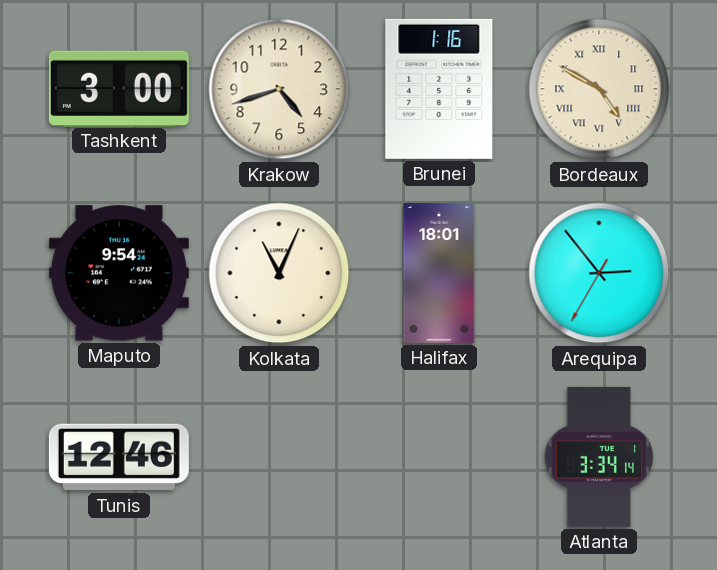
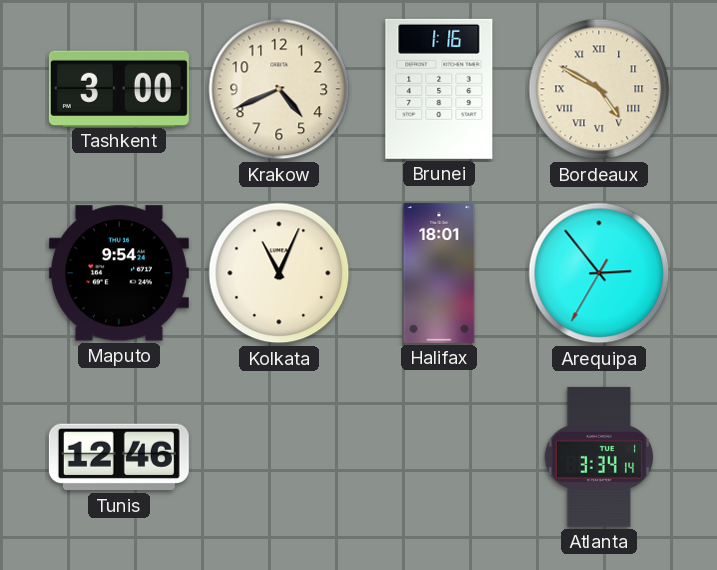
Krakow: 4:42 -> 4:41
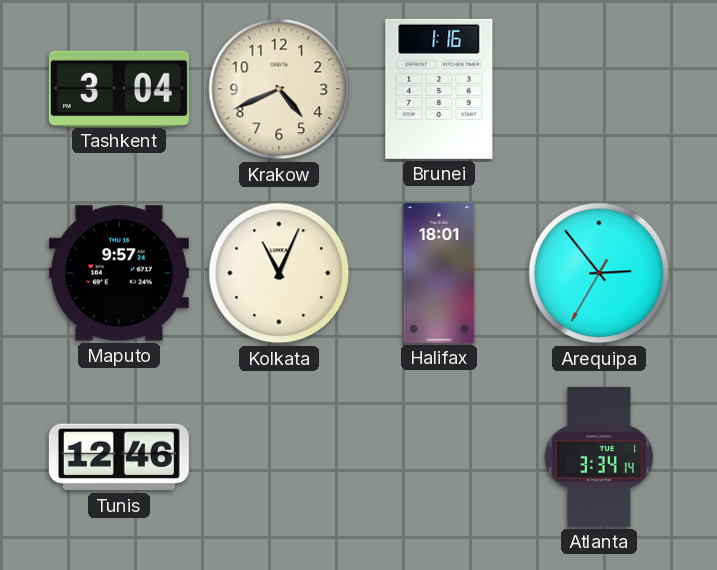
Tashkent: 3:00 -> 3:04
Bordeaux: 4:50 -> none
Maputo: 9:54 -> 9:57
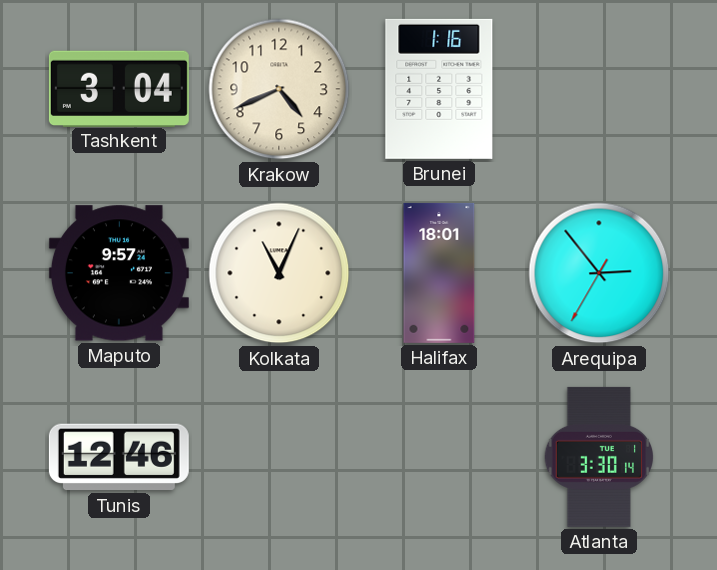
Atlanta: 3:34 -> 3:30
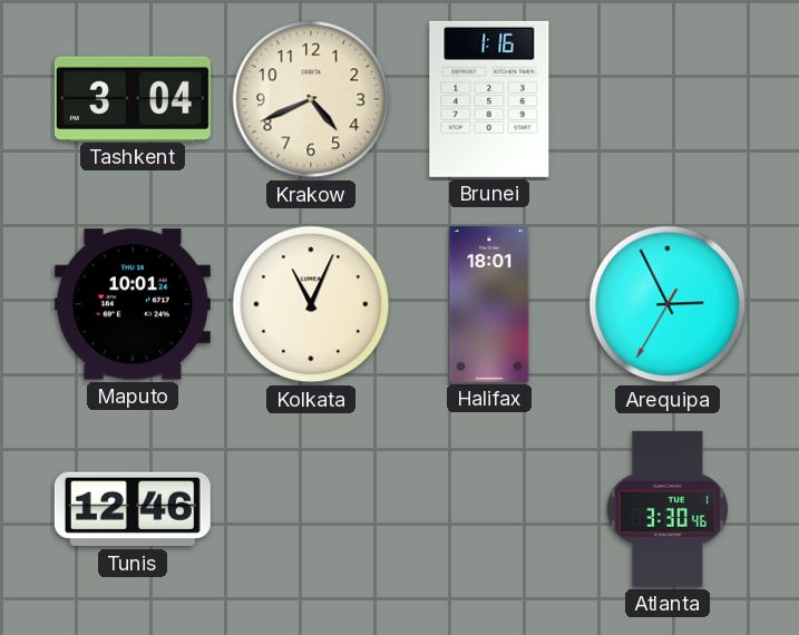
Maputo: 9:57 -> 10:01
Arequipa: 2:53 -> 2:55
Atlanta: 3:30:14 -> 3:30:46
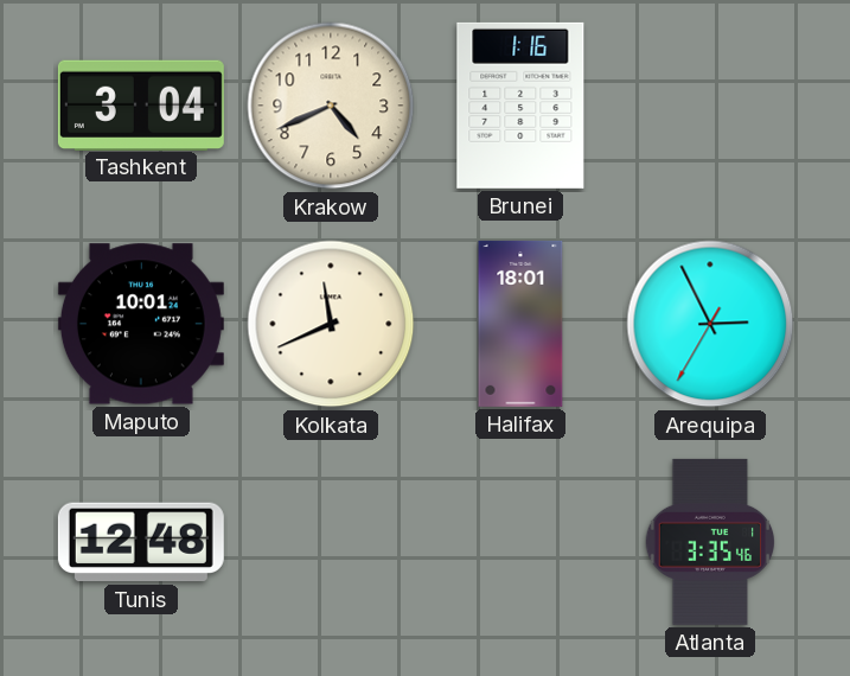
Kolkata: 11:04 -> 11:41
Tunis: 12:46 -> 12:48
Atlanta: 3:30 -> 3:35
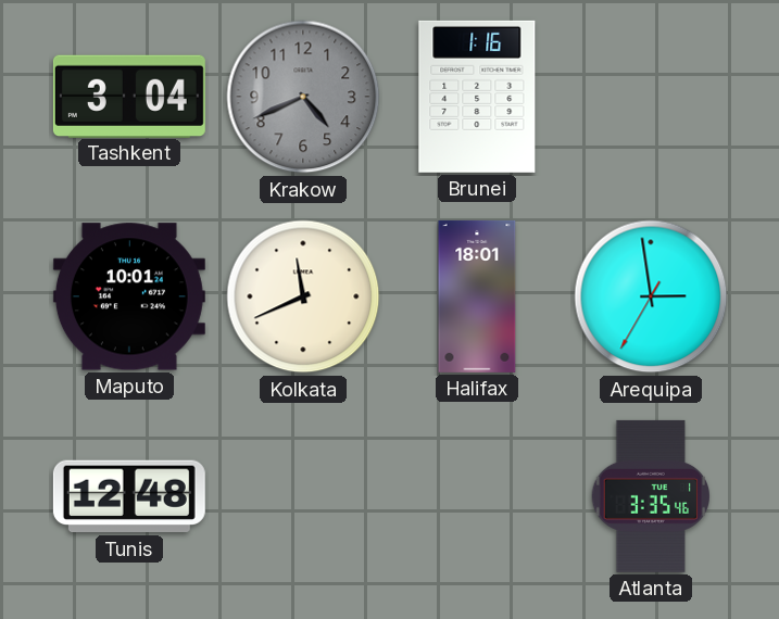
Krakow dial: cream -> grey
Arequipa: 2:55 -> 2:58
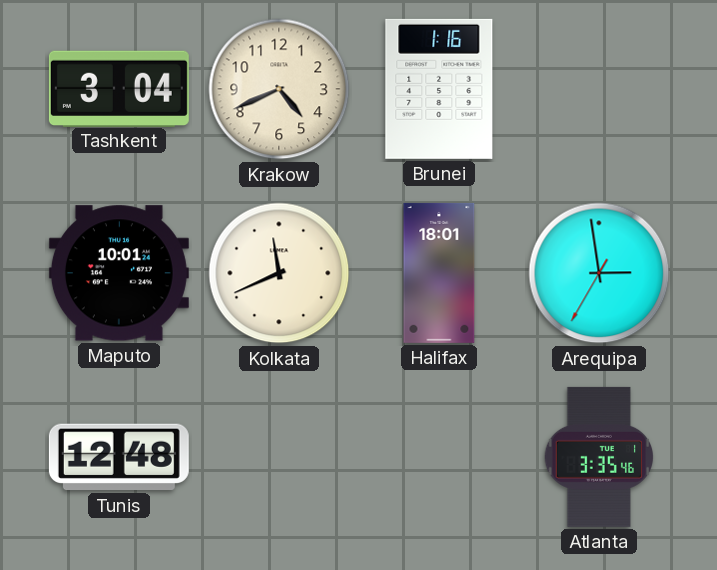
Krakow dial: grey -> cream
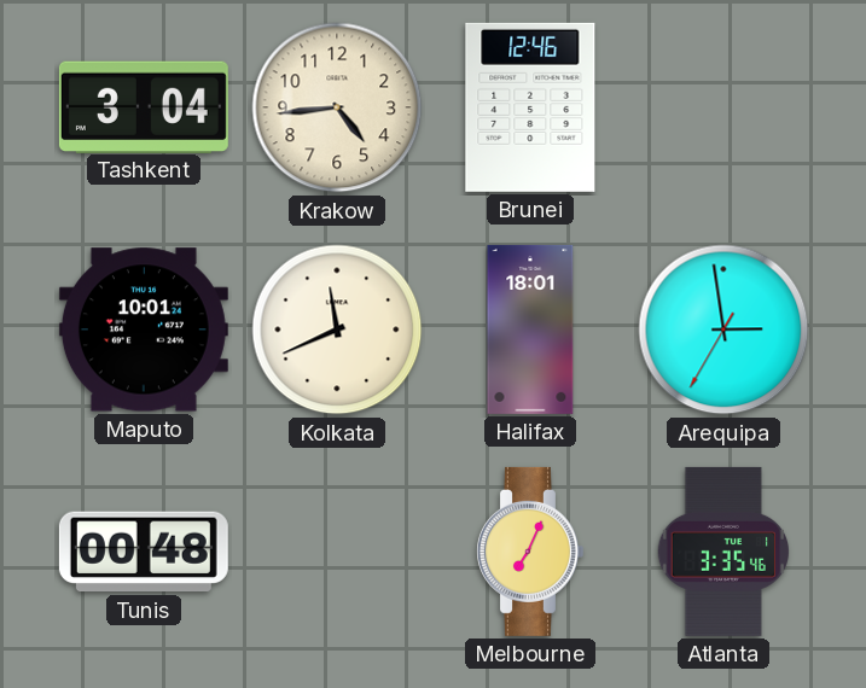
Krakow: 4:41 -> 4:44
Brunei: 1:16 -> 12:46
Tunis: 12:48 -> 00:48
Melbourne: none -> 7:04
